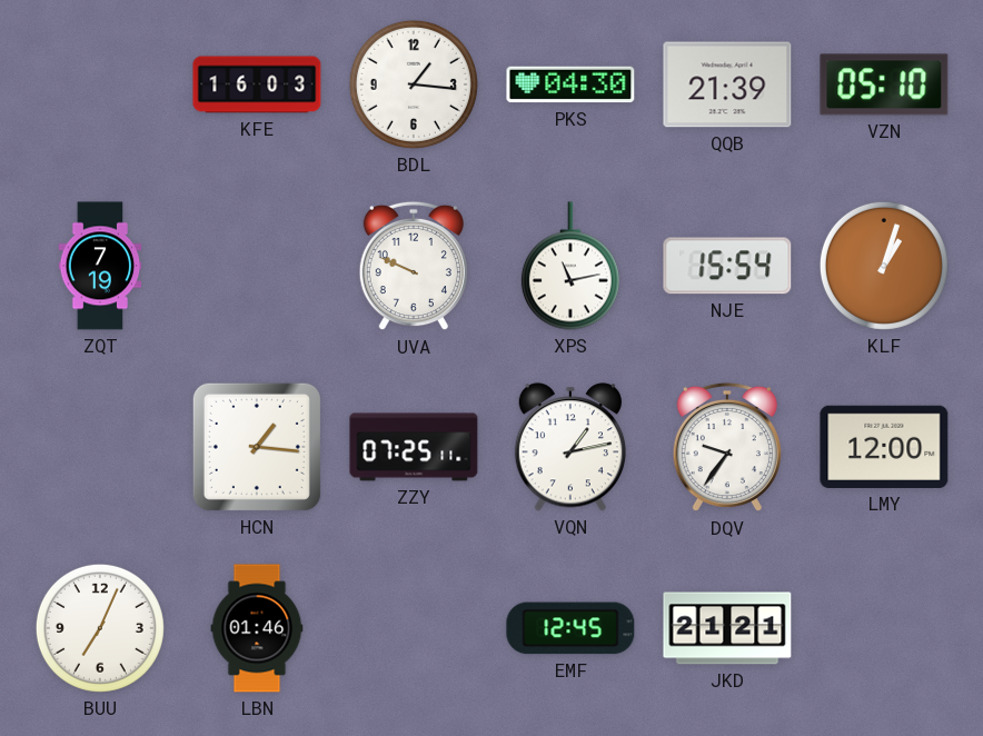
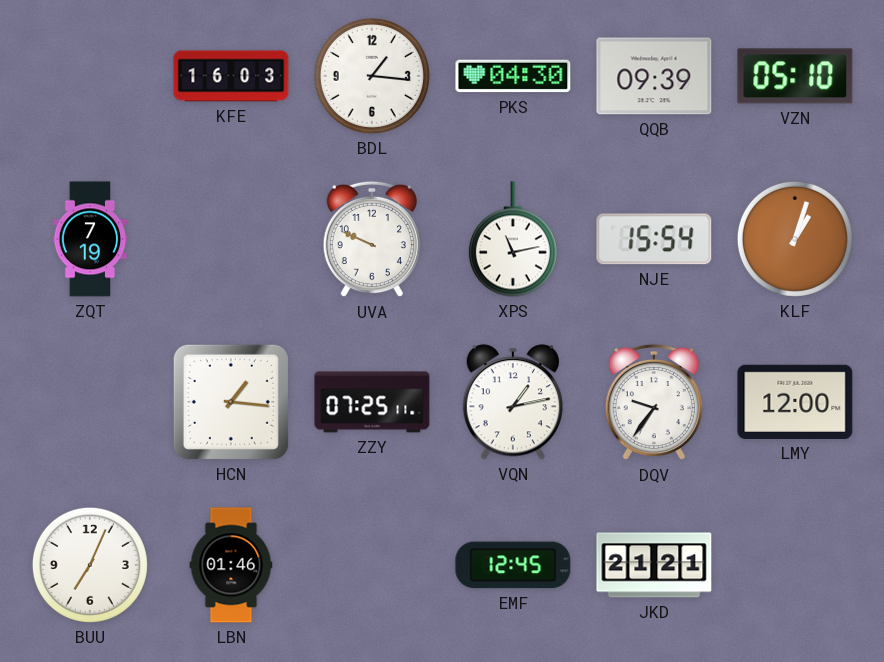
QQB: 21:39 -> 09:39
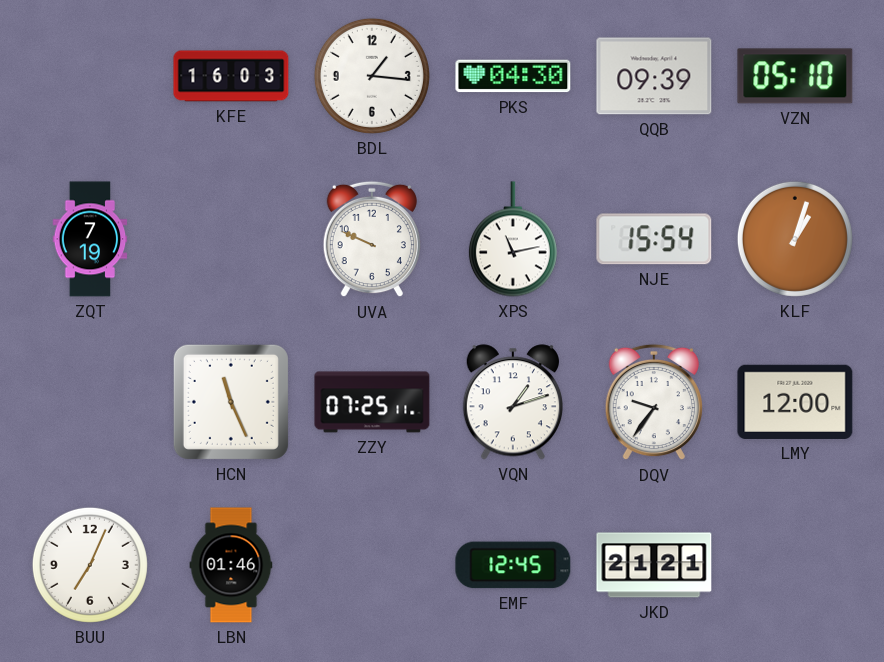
HCN: 1:16 -> 11:26
VQN: 1:13 -> 1:12
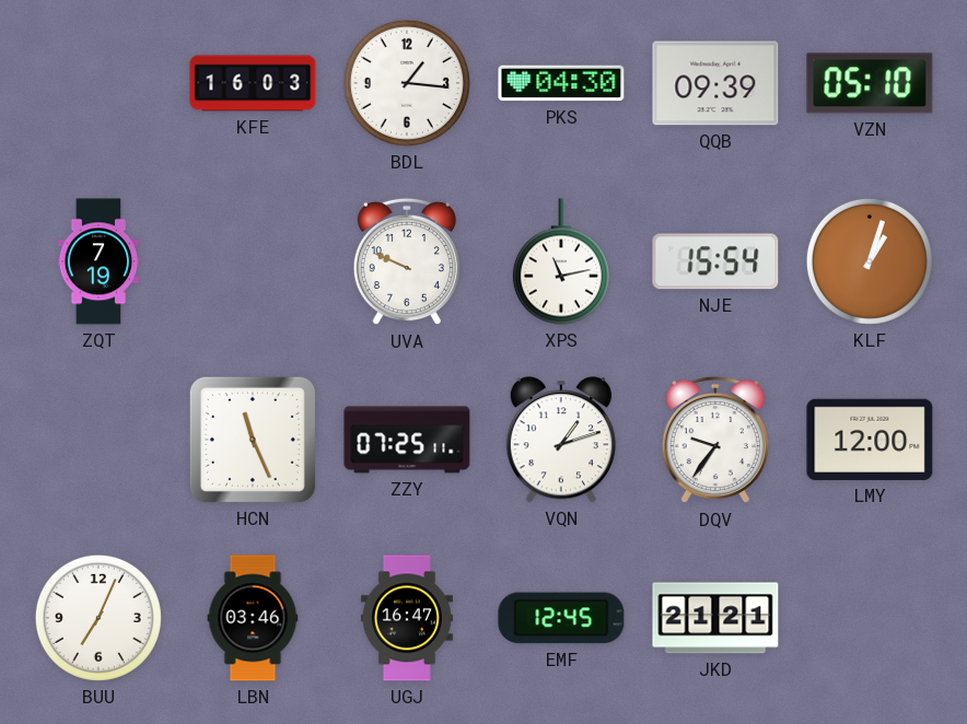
LBN: 01:46 -> 03:46
UGJ: none -> 16:47
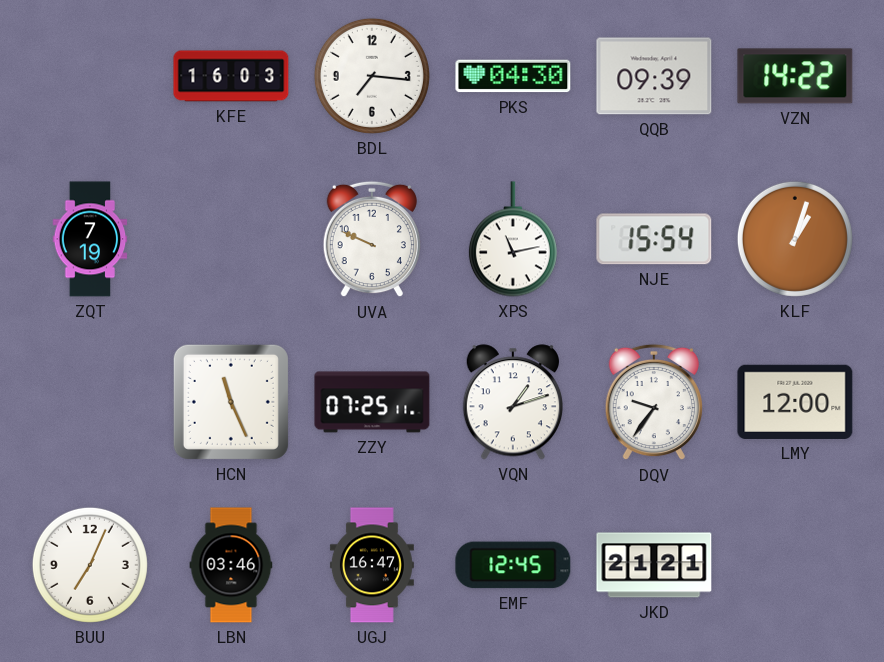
BDL: 1:16 -> 7:16
VZN: 05:10 -> 14:22
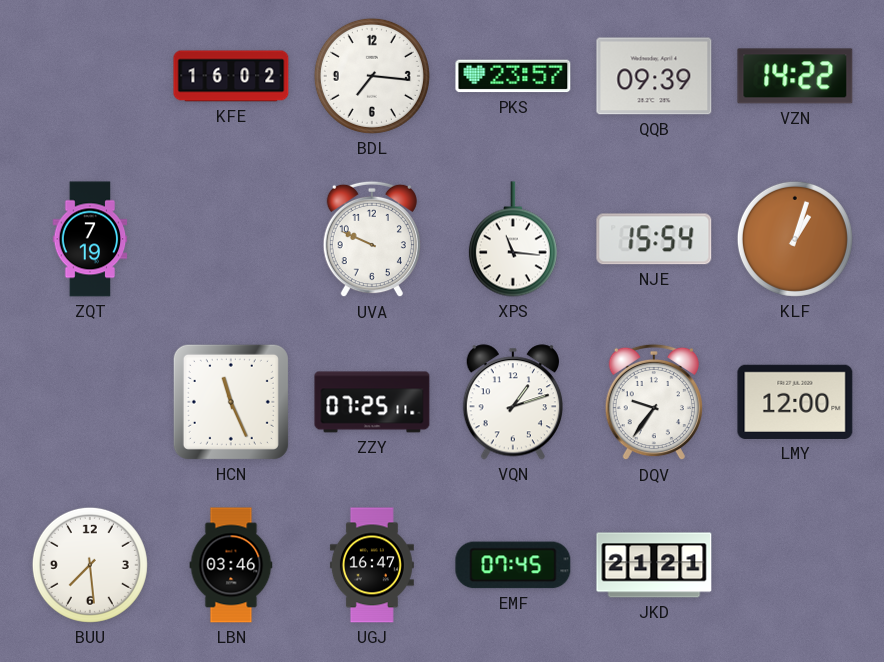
KFE: 16:03 -> 16:02
PKS: 04:30 -> 23:57
XPS: 11:13 -> 11:16
BUU: 7:04 -> 7:29
EMF: 12:45 -> 07:45
